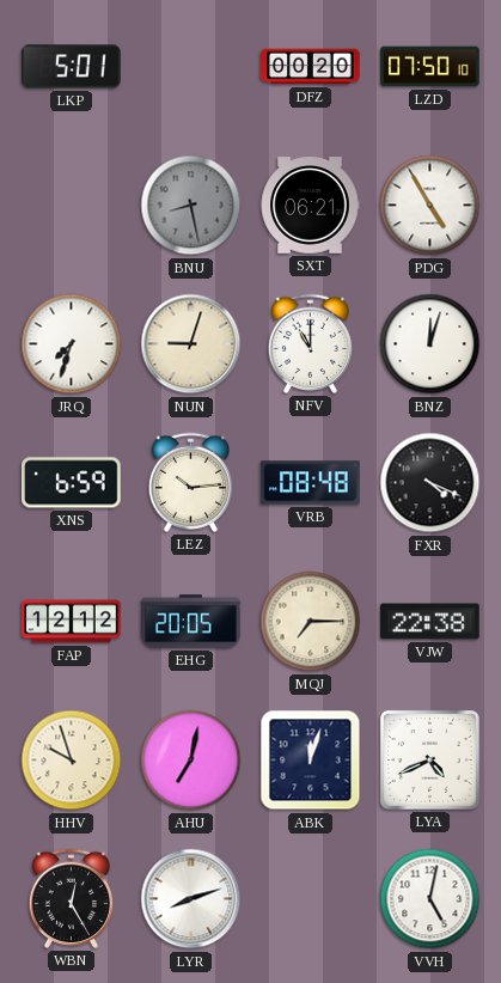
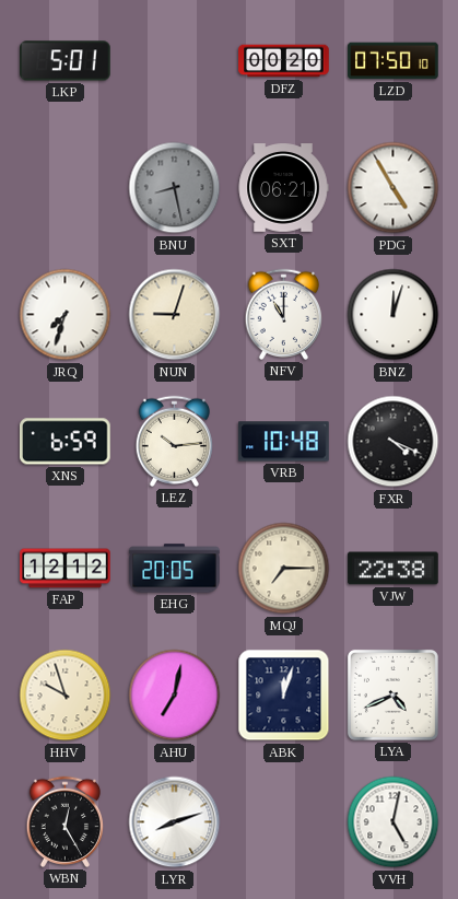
VRB: 08:48 -> 10:48
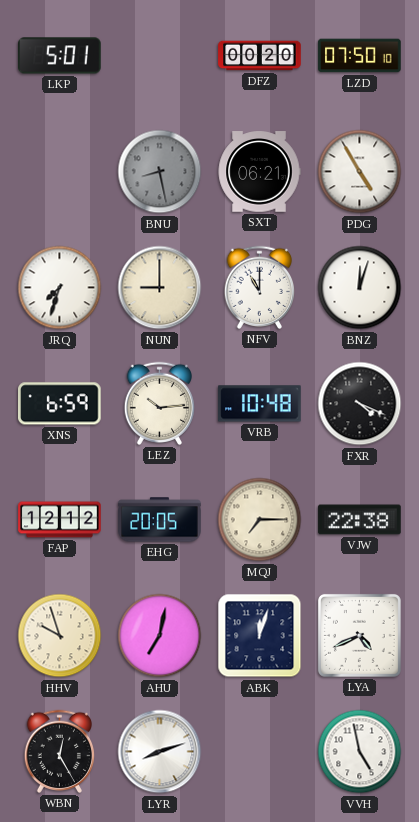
NUN: 9:03 -> 9:00
VVH: 5:02 -> 4:58
